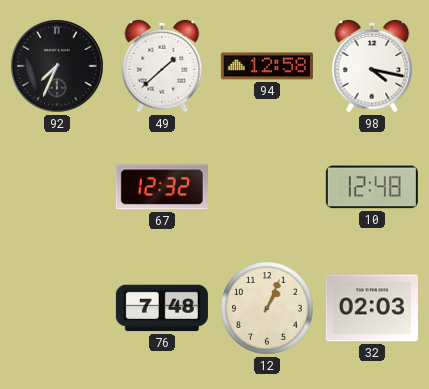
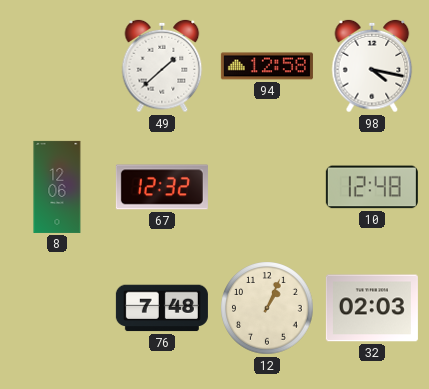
92: 7:34 -> none
8: none -> 12:06
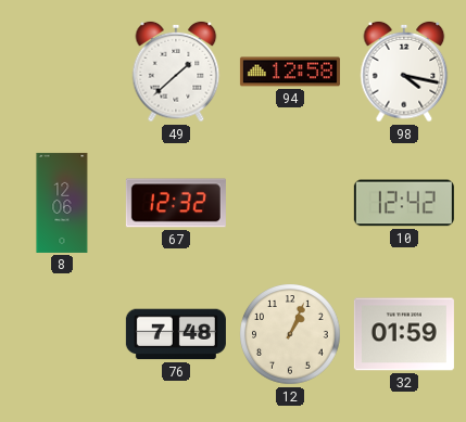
10: 12:48 -> 12:42
32: 02:03 -> 01:59
